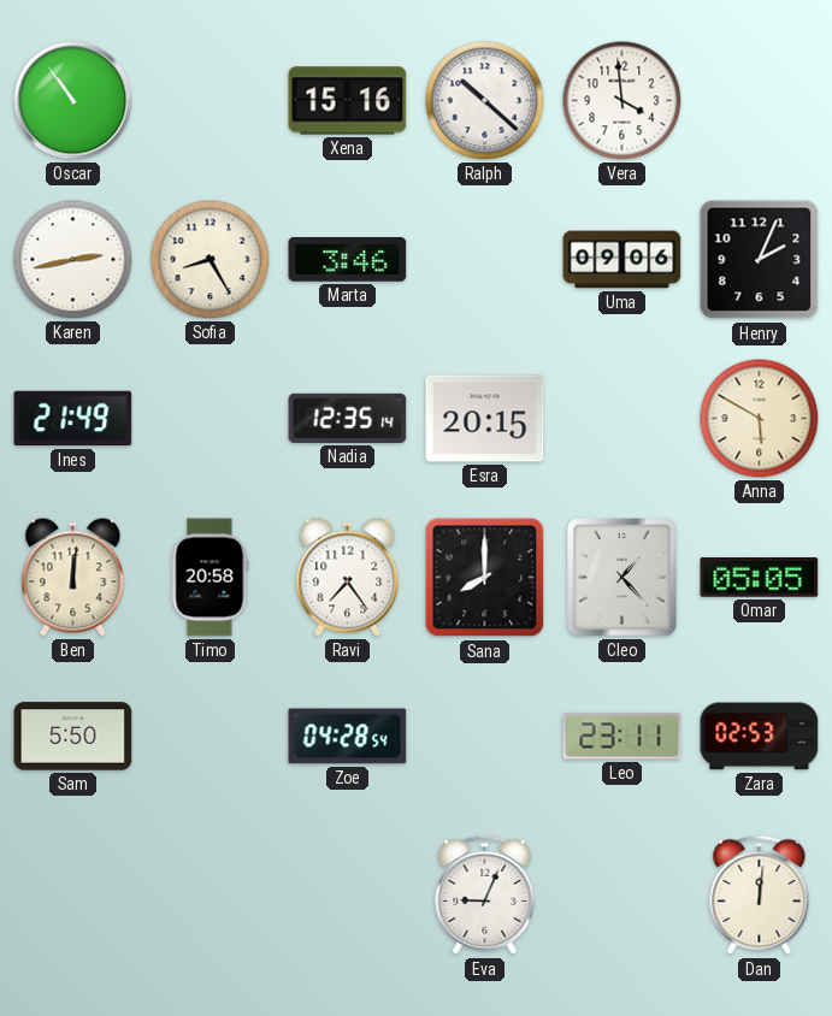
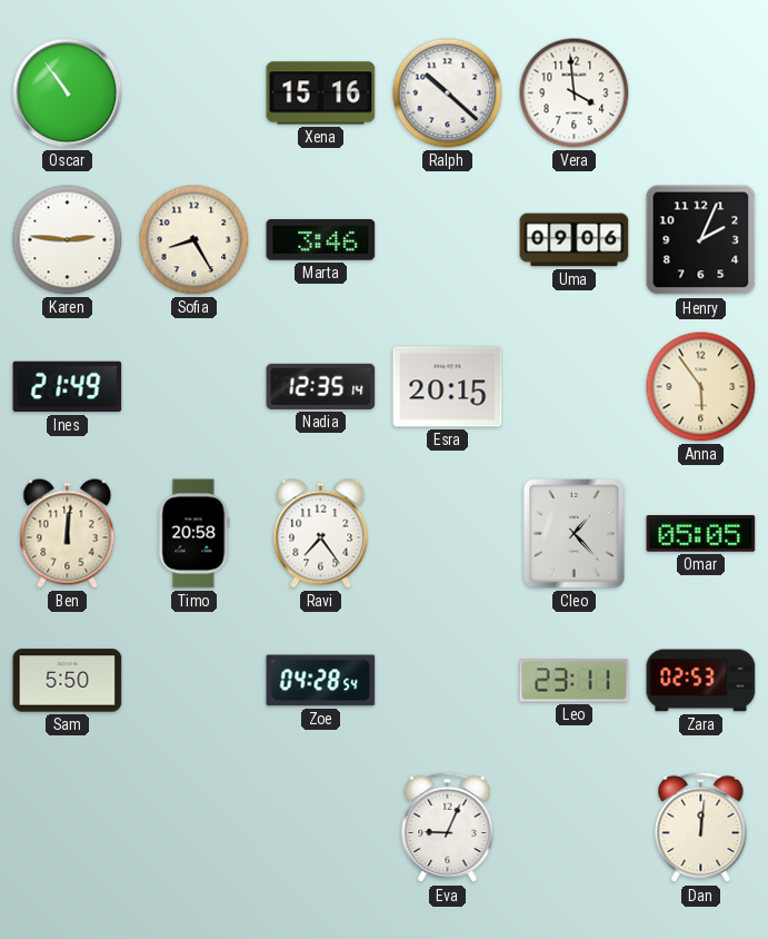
Karen: 2:43 -> 2:46
Anna: 5:50 -> 5:54
Sana: 8:00 -> none
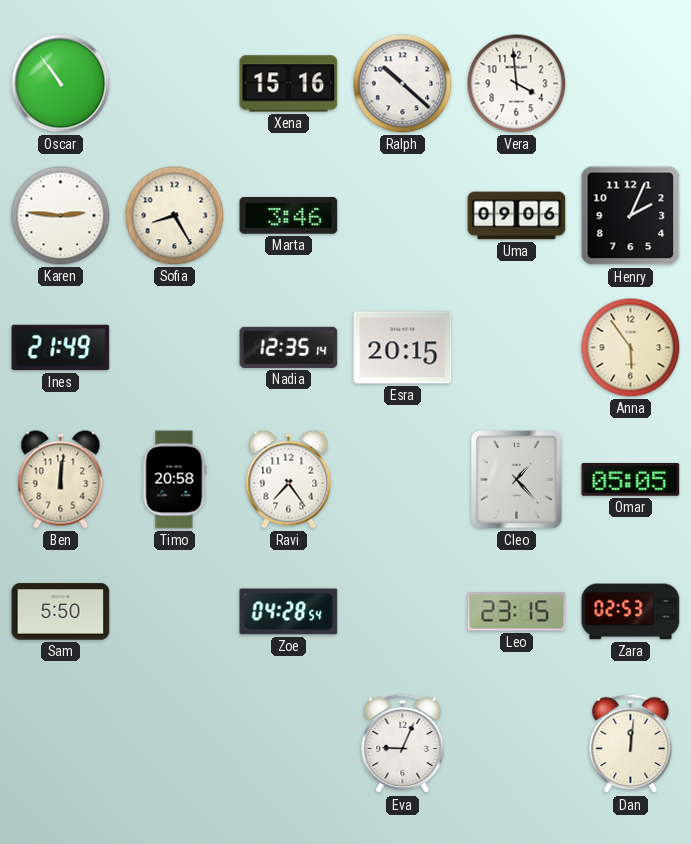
Leo: 23:11 -> 23:15
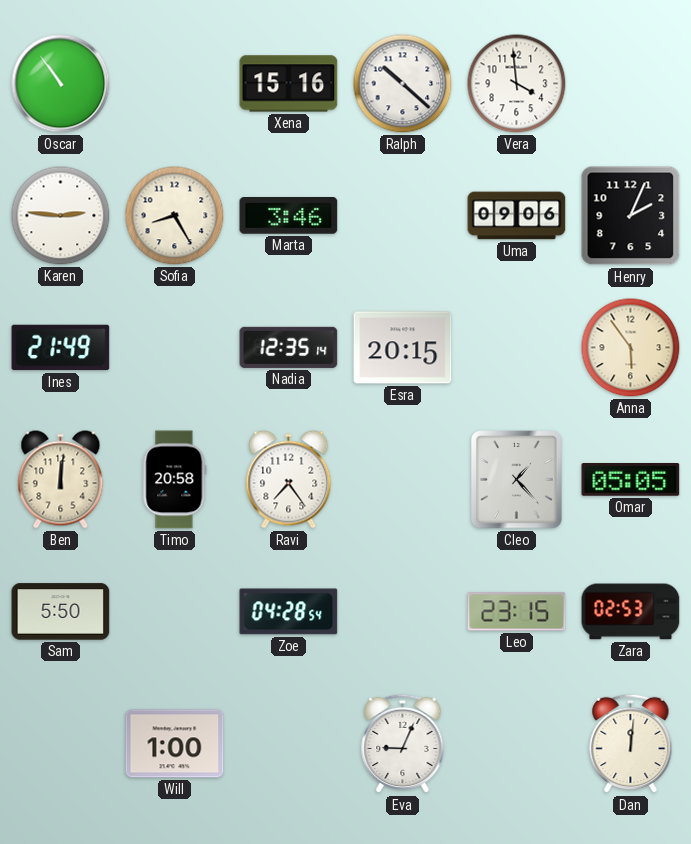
Will: none -> 1:00
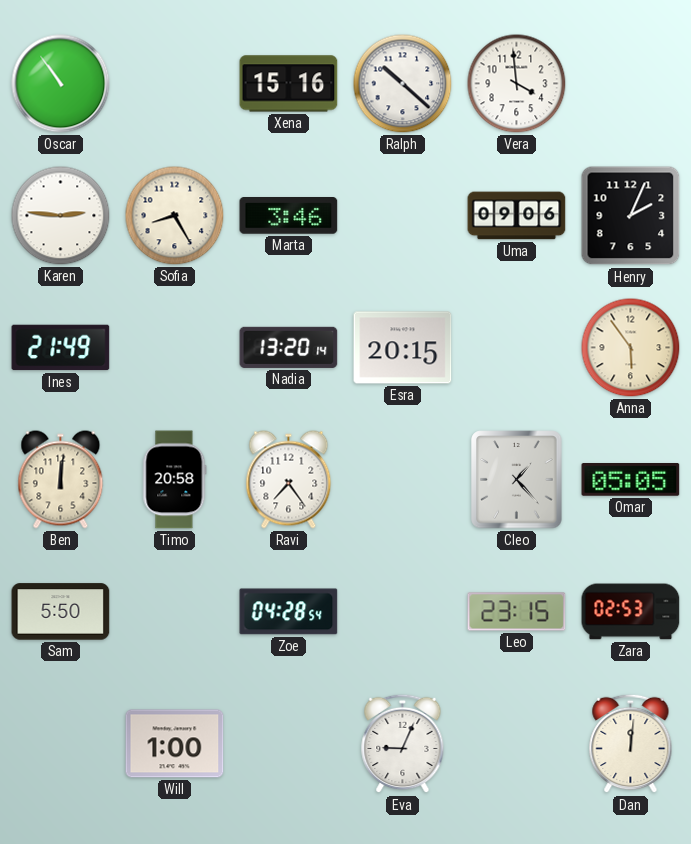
Nadia: 12:35 -> 13:20
